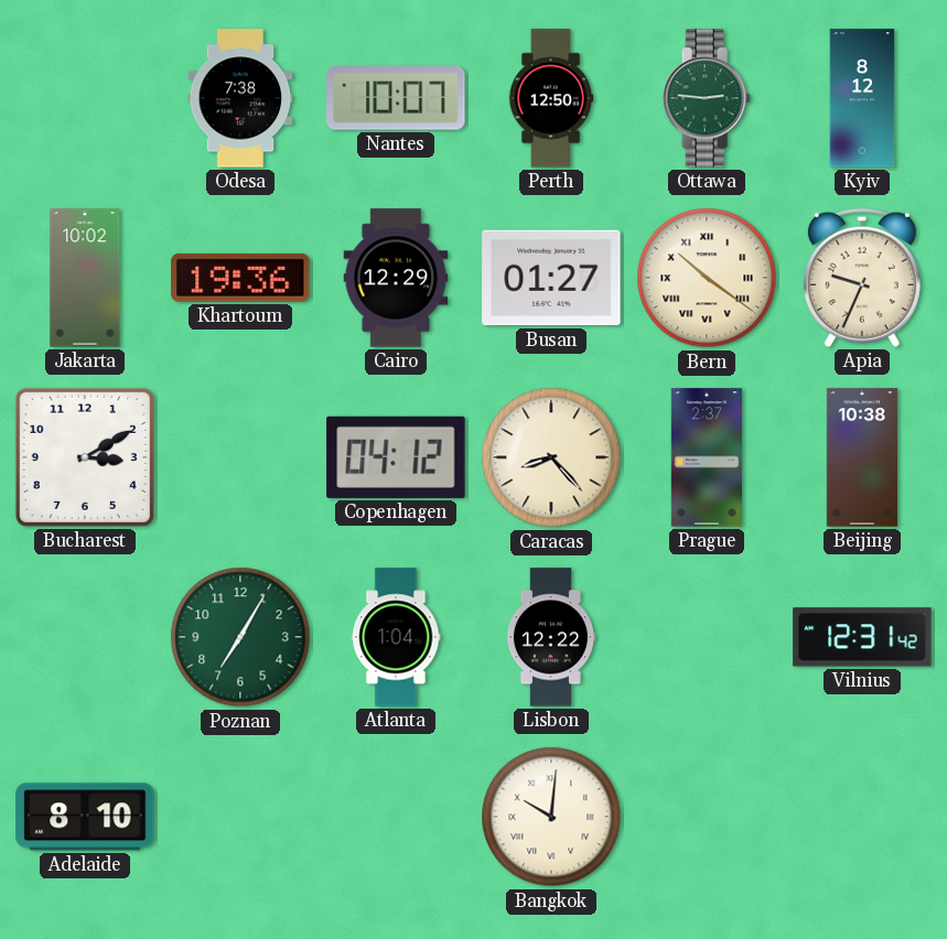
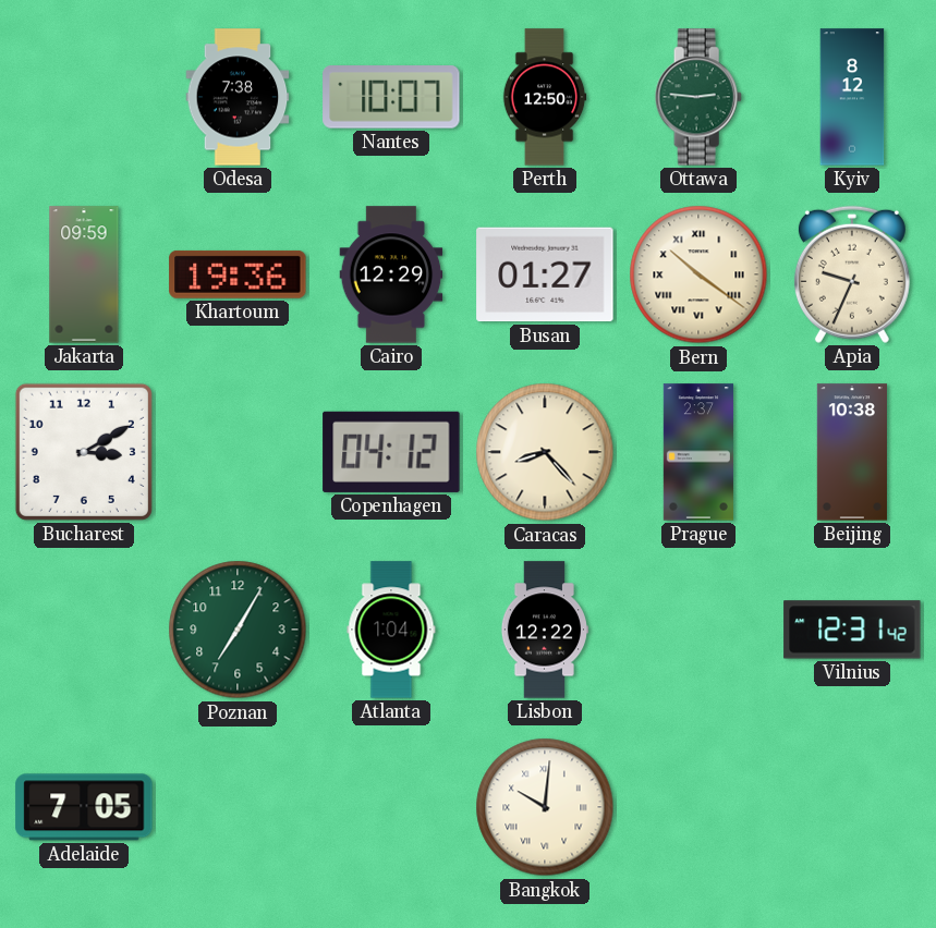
Jakarta: 10:02 -> 09:59
Adelaide: 8:10 -> 7:05
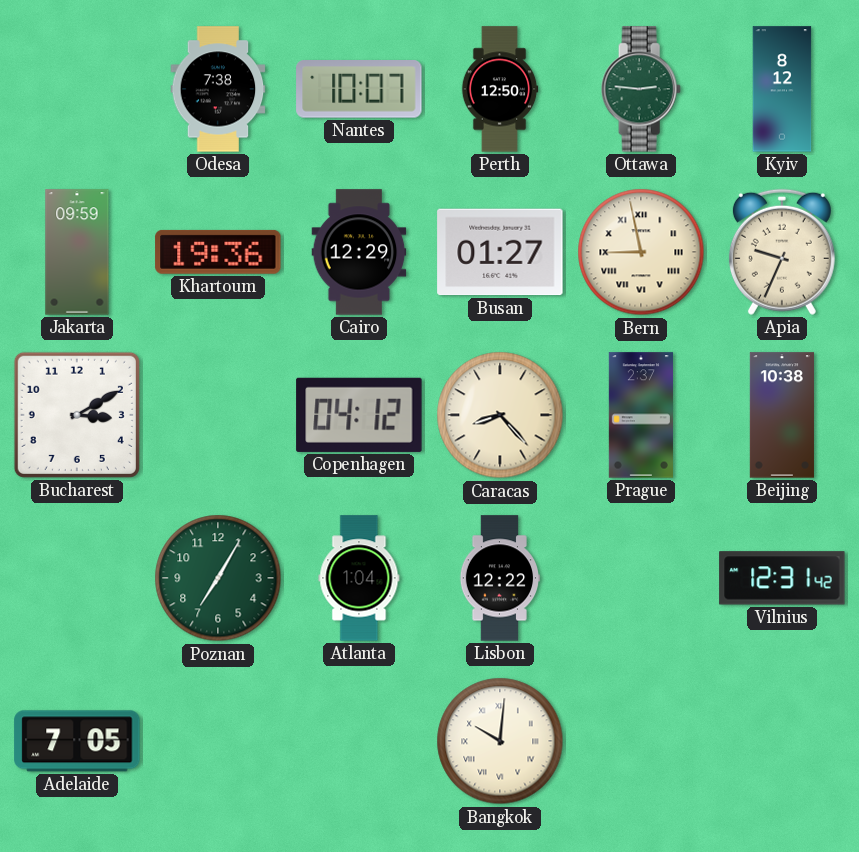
Bern: 10:21 -> 8:58
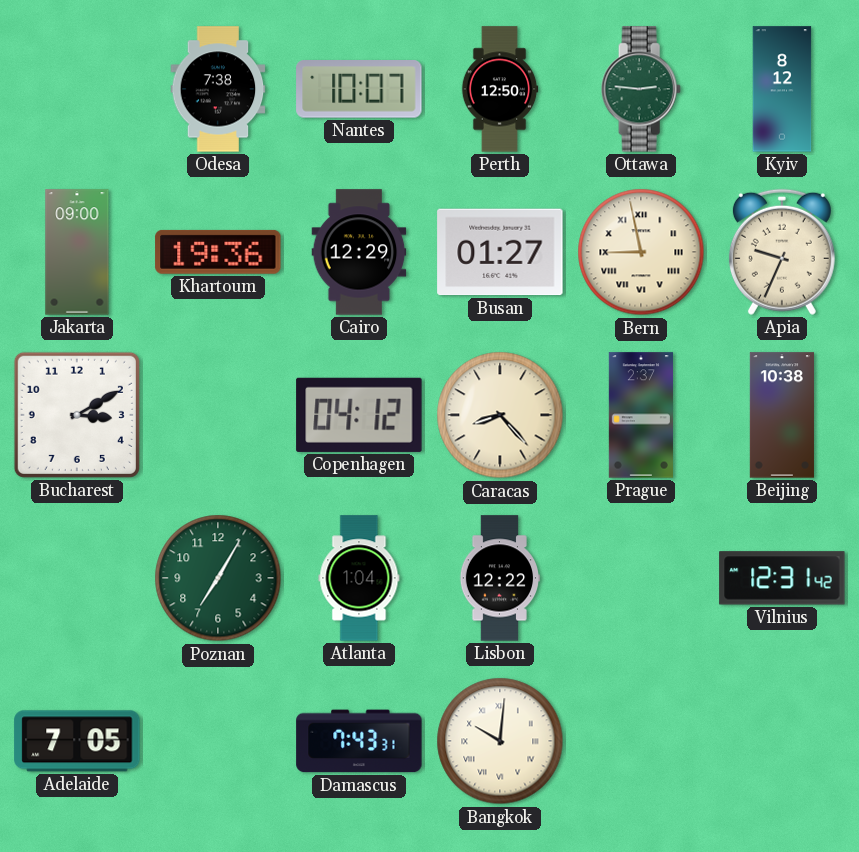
Jakarta: 09:59 -> 09:00
Damascus: none -> 7:43
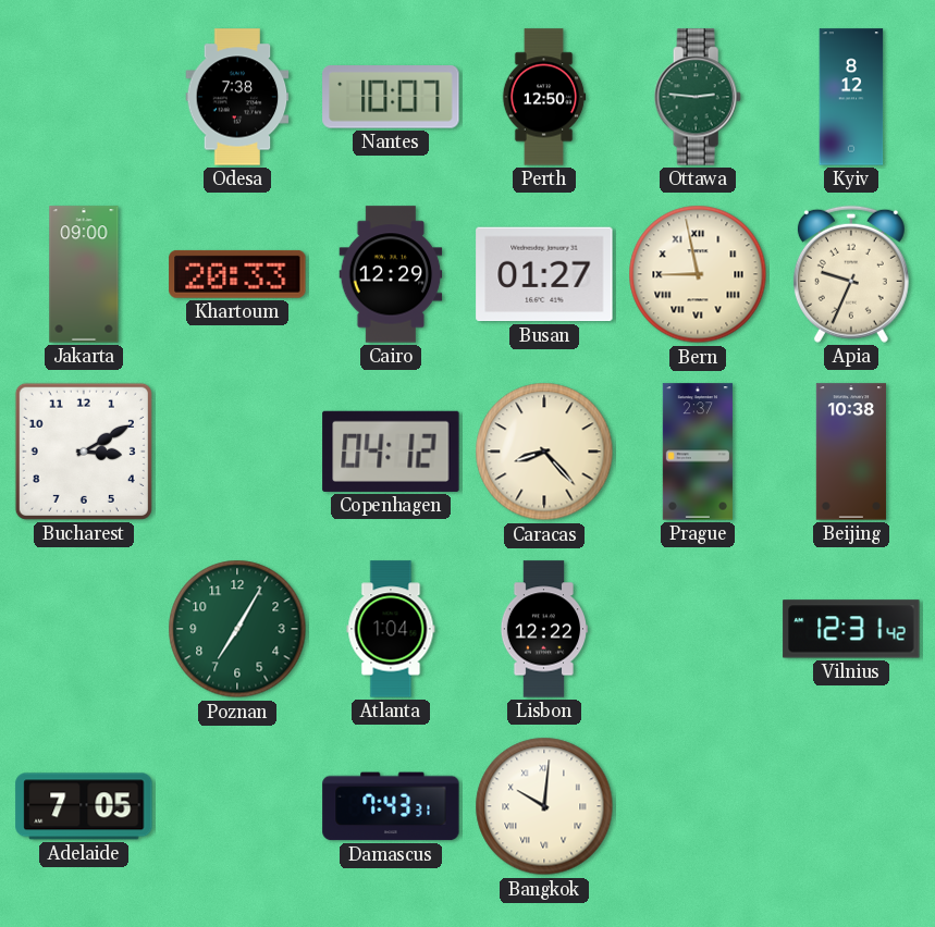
Khartoum: 19:36 -> 20:33
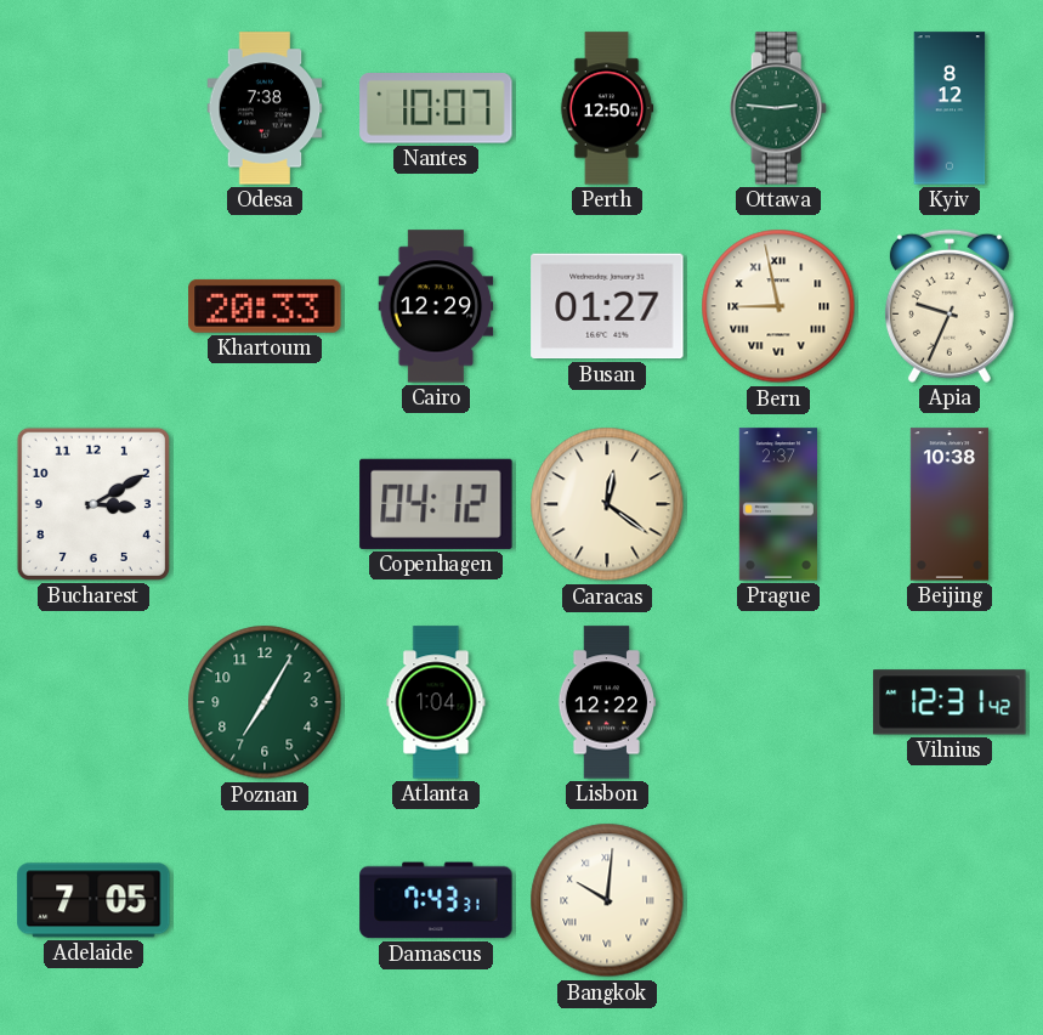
Jakarta: 09:00 -> none
Caracas: 8:23 -> 12:21
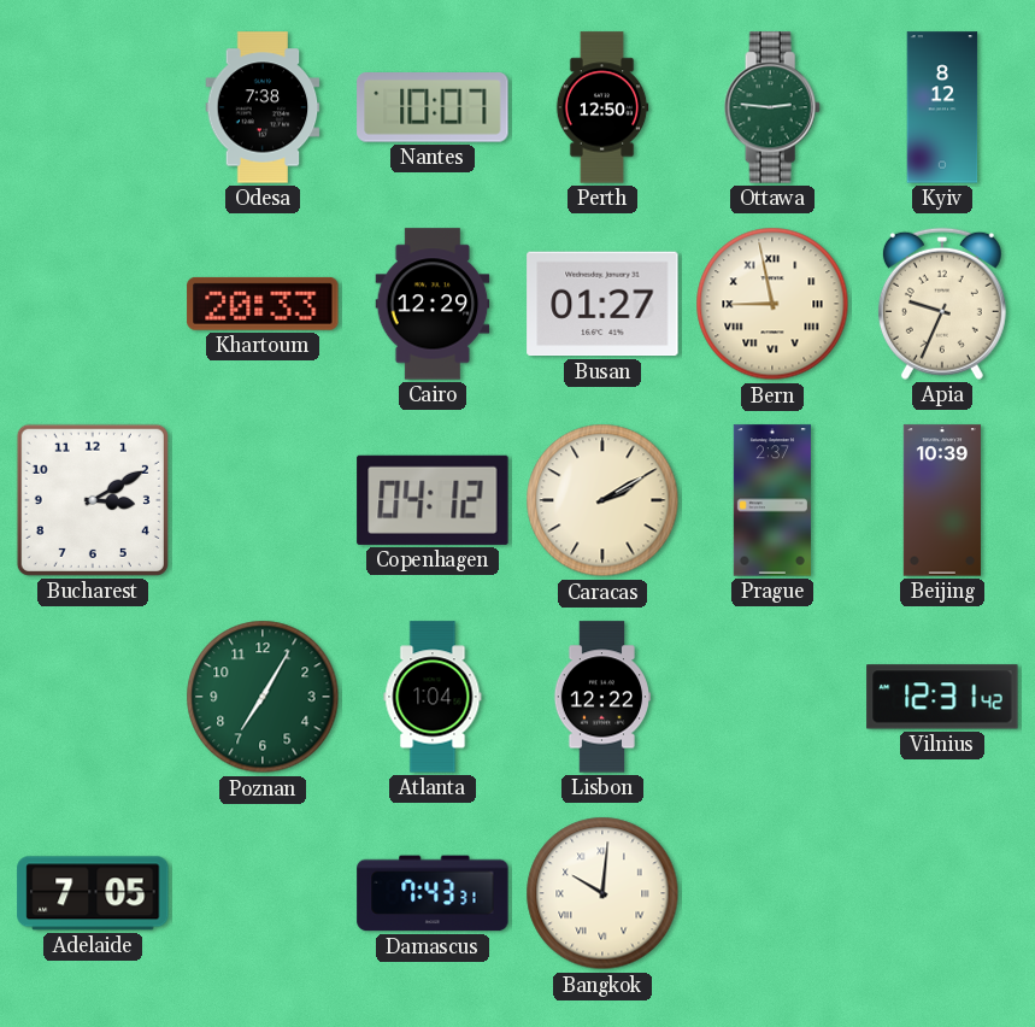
Caracas: 12:21 -> 2:10
Beijing: 10:38 -> 10:39
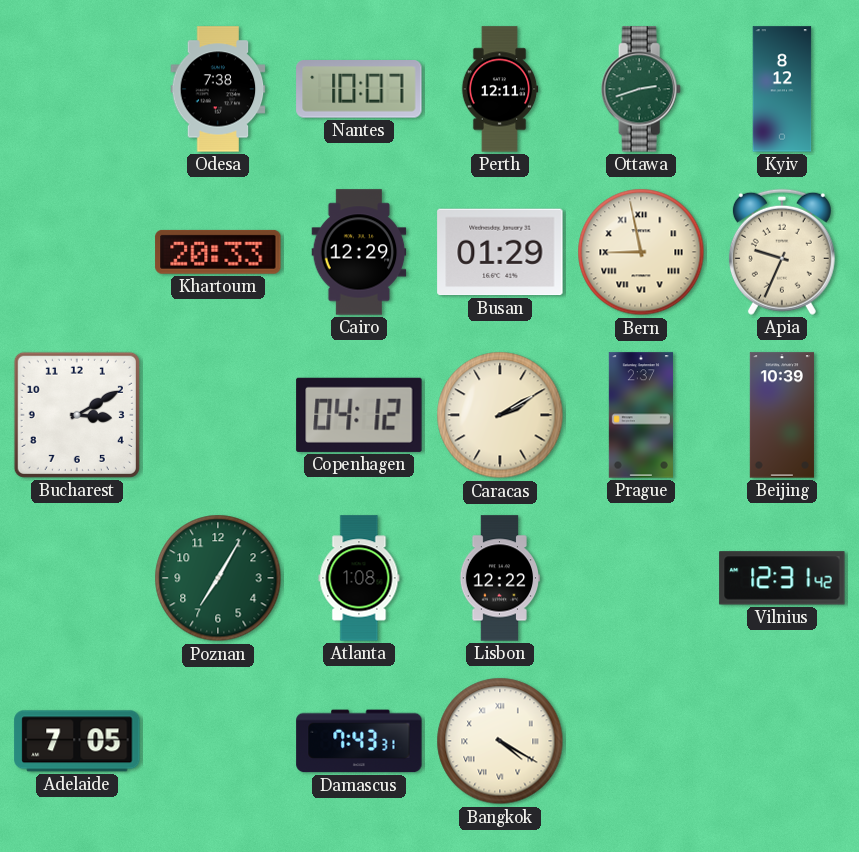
Perth: 12:50 -> 12:11
Ottawa: 2:46 -> 2:42
Busan: 01:27 -> 01:29
Atlanta: 1:04 -> 1:08
Bangkok: 10:01 -> 4:20
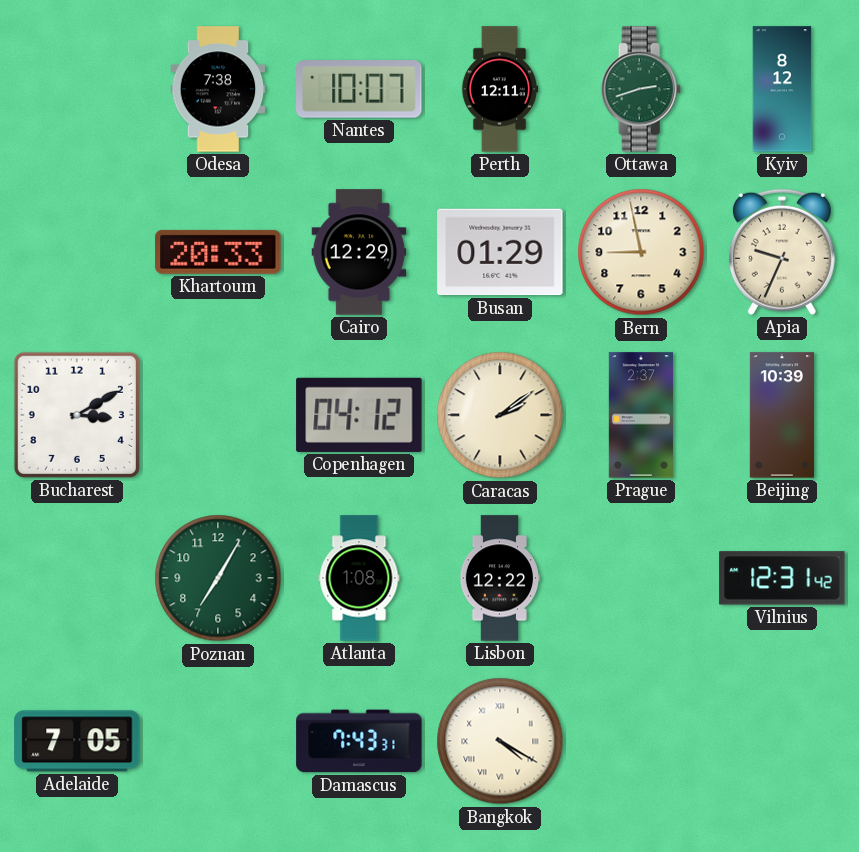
Bern numerals: Roman -> Arabic
Caracas: 2:10 -> 2:09
